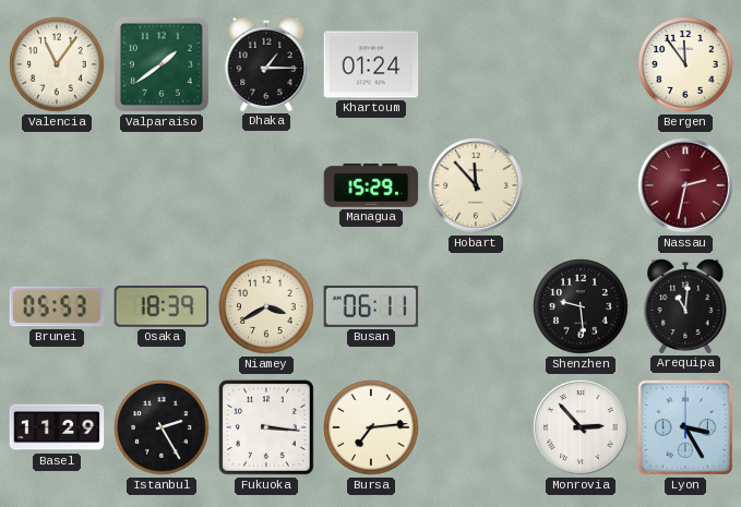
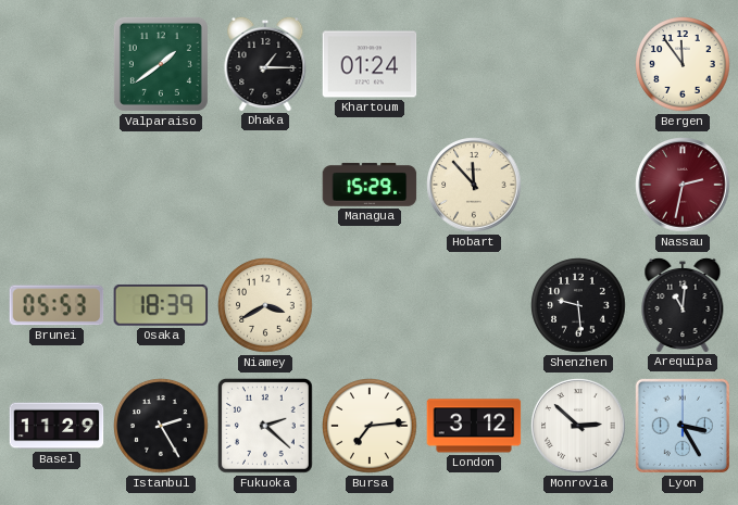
Valencia: 11:06 -> none
Busan: 06:11 -> none
Fukuoka: 3:16 -> 2:22
London: none -> 3:12
Monrovia: 2:53 -> 2:52
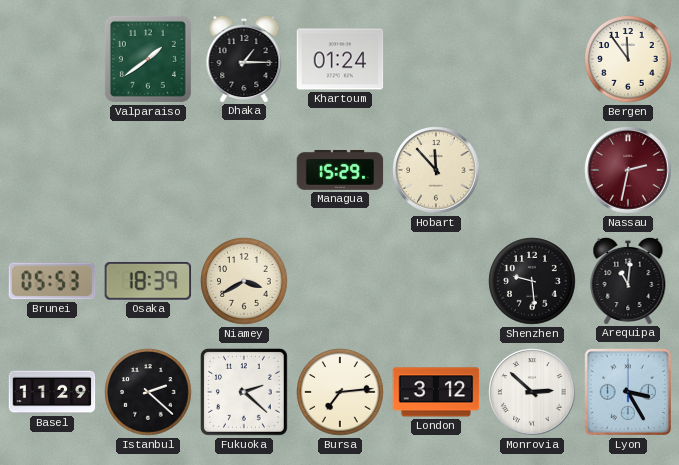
Istanbul: 2:25 -> 2:22
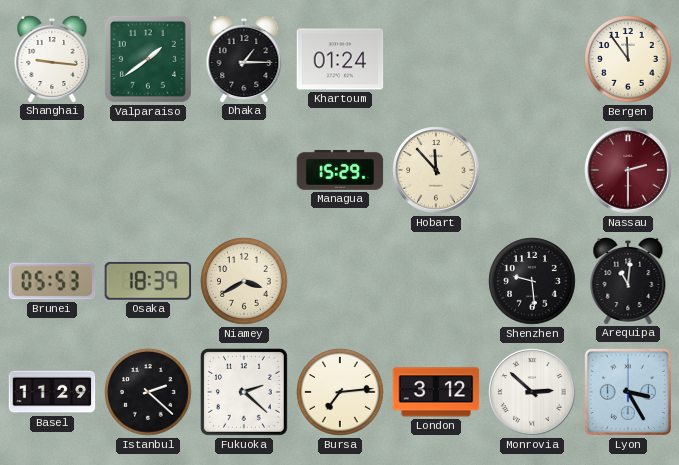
Shanghai: none -> 9:16
Nassau: 2:32 -> 2:30
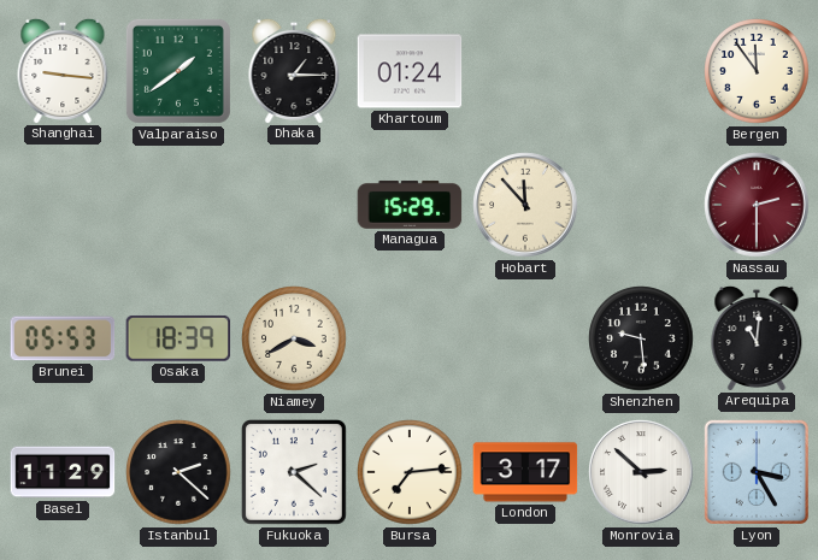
London: 3:12 -> 3:17
